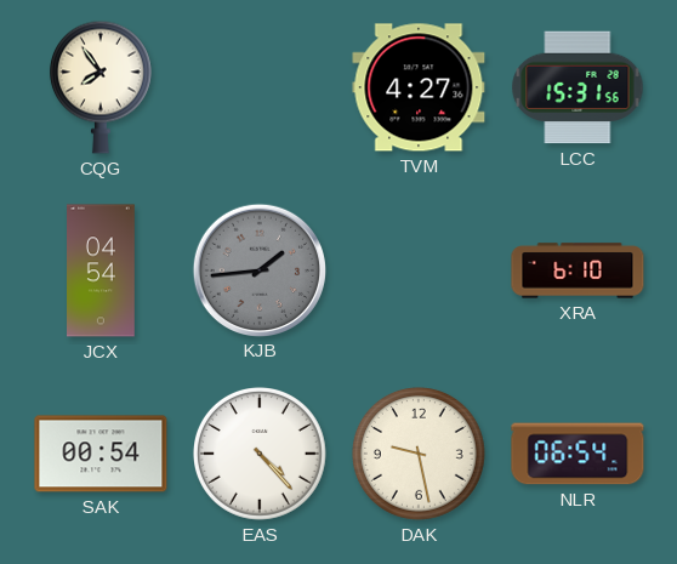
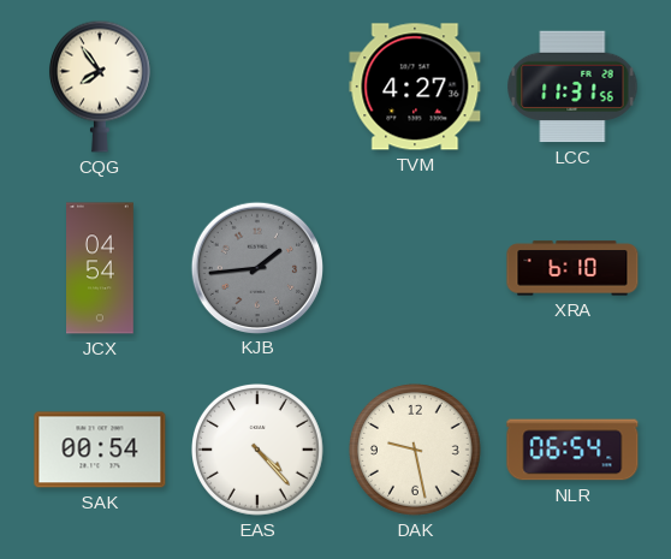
LCC: 15:31 -> 11:31
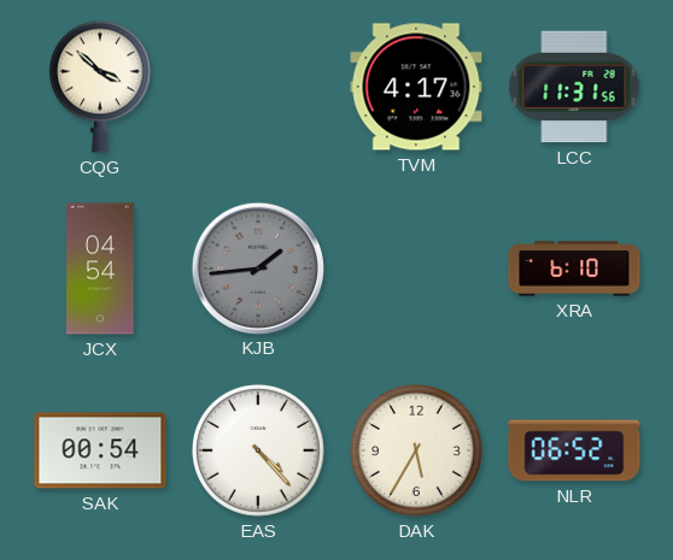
CQG: 7:54 -> 3:52
TVM: 4:27 -> 4:17
DAK: 9:28 -> 5:35
NLR: 06:54 -> 06:52
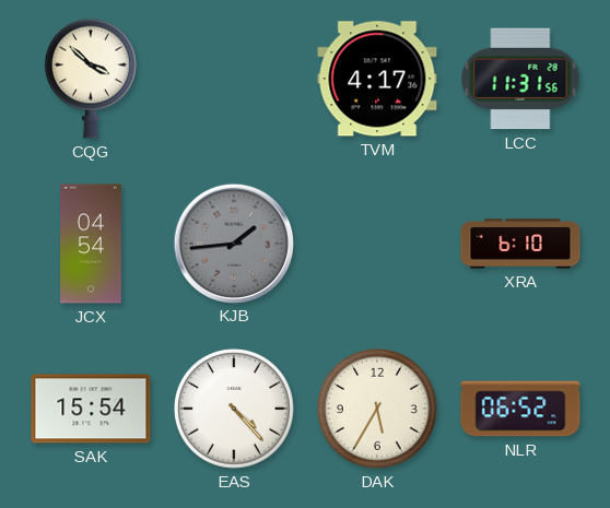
SAK: 00:54 -> 15:54
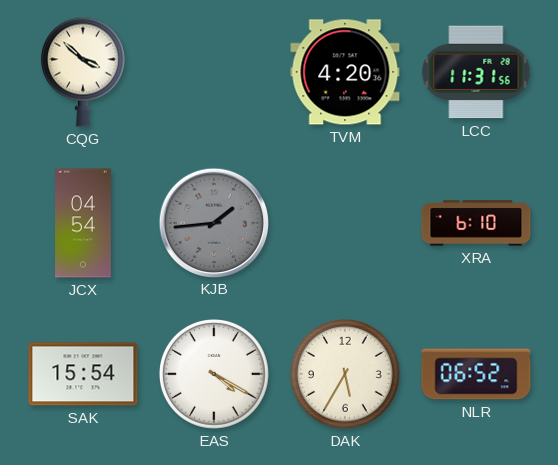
TVM: 4:17 -> 4:20
EAS: 4:23 -> 4:20
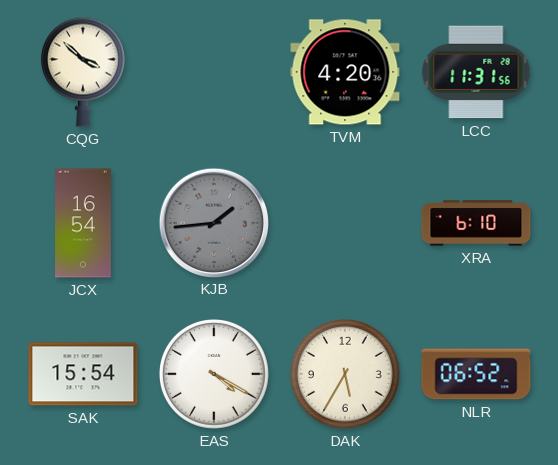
JCX: 04:54 -> 16:54
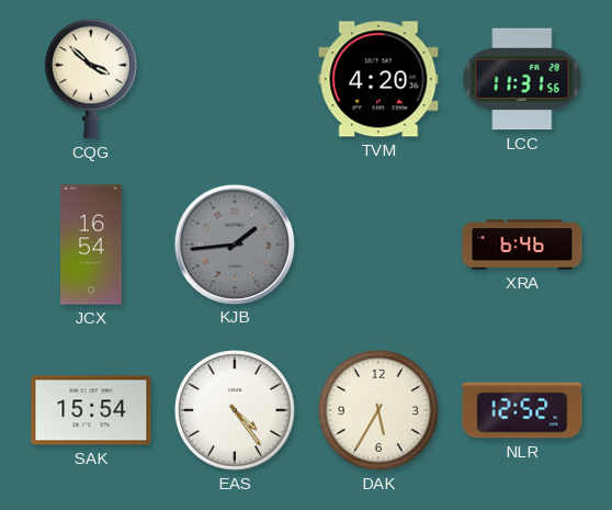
XRA: 6:10 -> 6:46
EAS: 4:20 -> 4:24
NLR: 06:52 -> 12:52
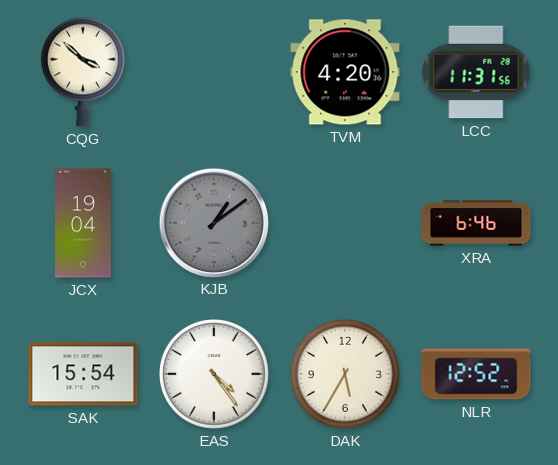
JCX: 16:54 -> 19:04
KJB: 1:44 -> 1:09
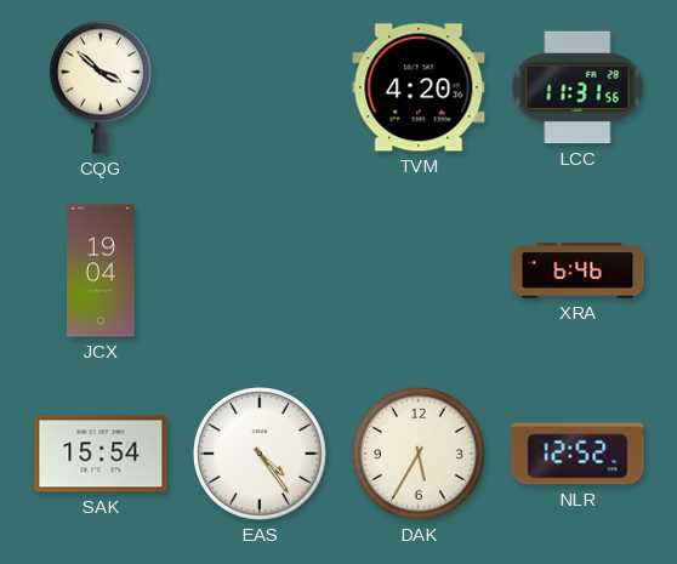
KJB: 1:09 -> none
